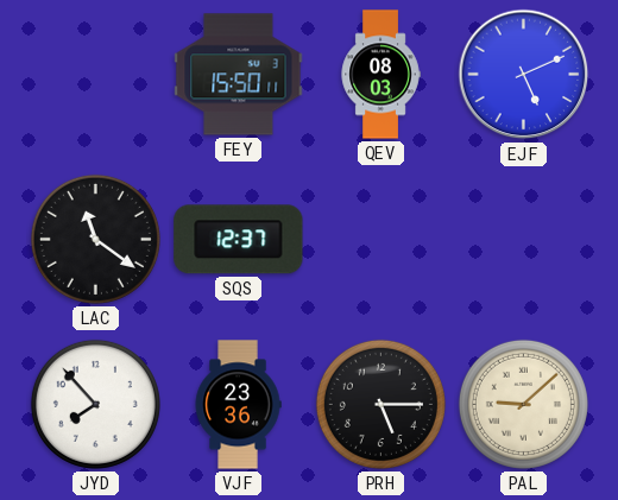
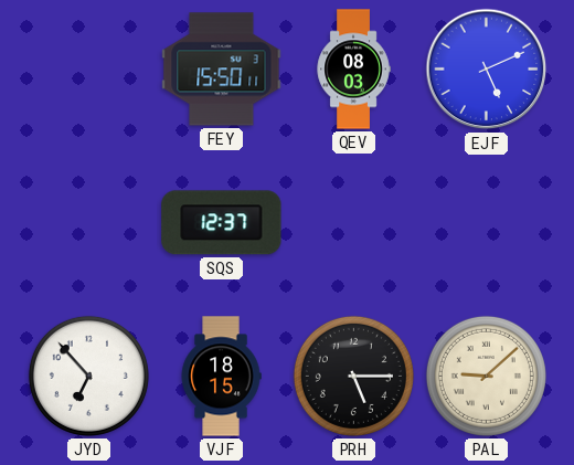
LAC: 11:21 -> none
JYD: 7:53 -> 6:53
VJF: 23:36 -> 18:15
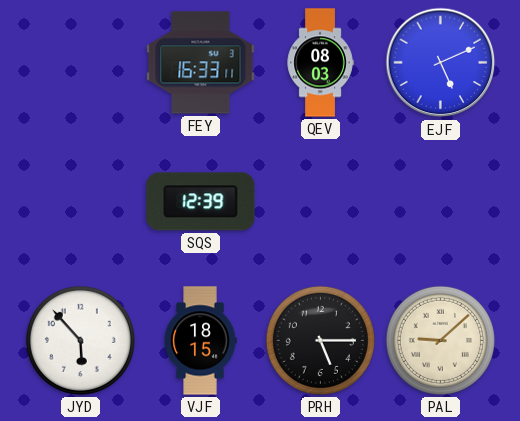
FEY: 15:50 -> 16:33
SQS: 12:37 -> 12:39
JYD: 6:53 -> 5:53
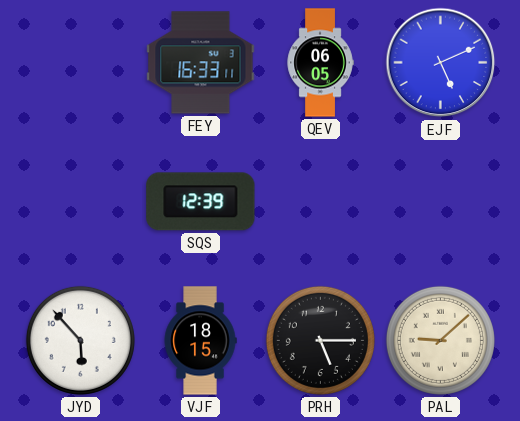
QEV: 08:03 -> 06:05
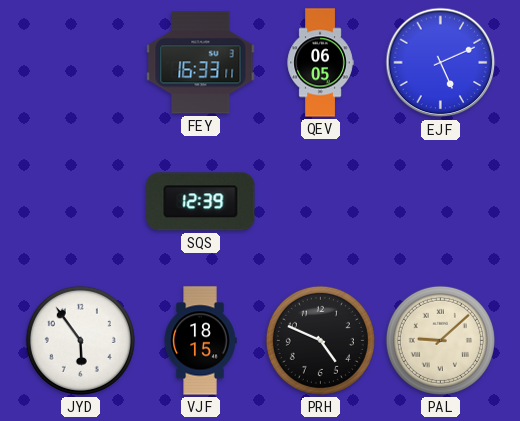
JYD: 5:53 -> 5:54
PRH: 5:15 -> 4:49
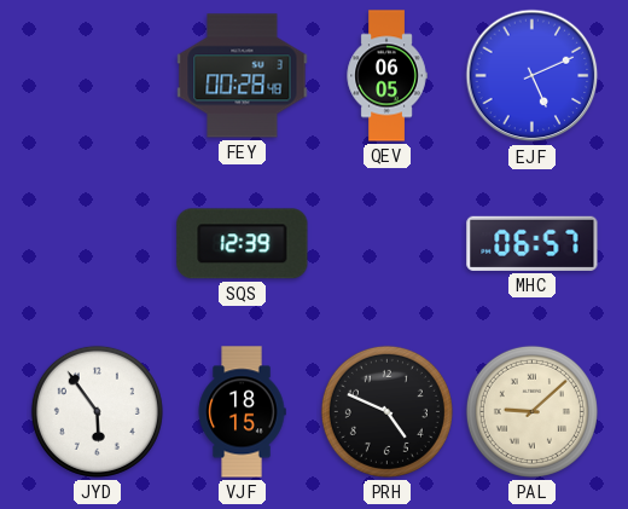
FEY: 16:33 -> 00:28
MHC: none -> 06:57
